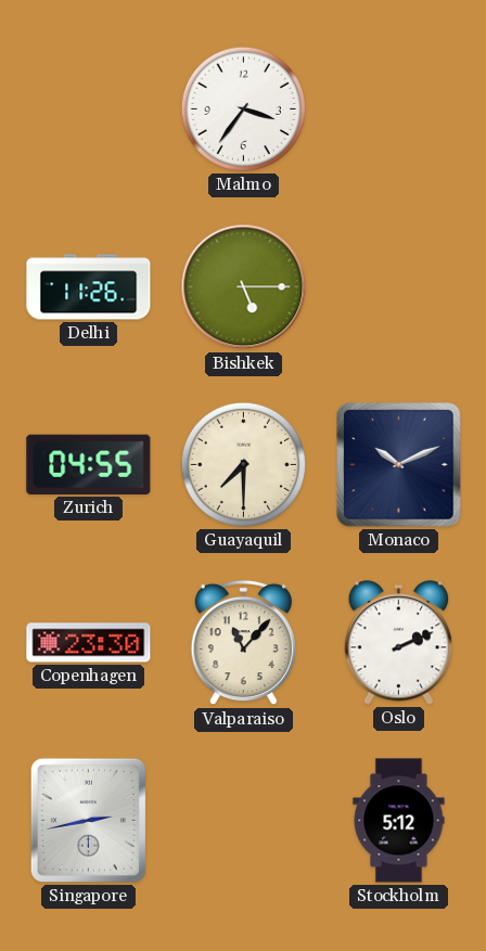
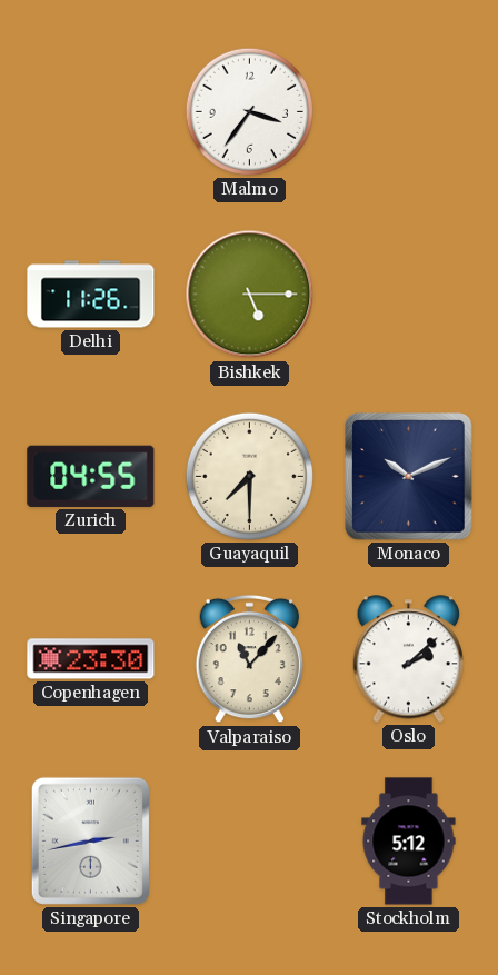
Oslo: 2:11 -> 2:08
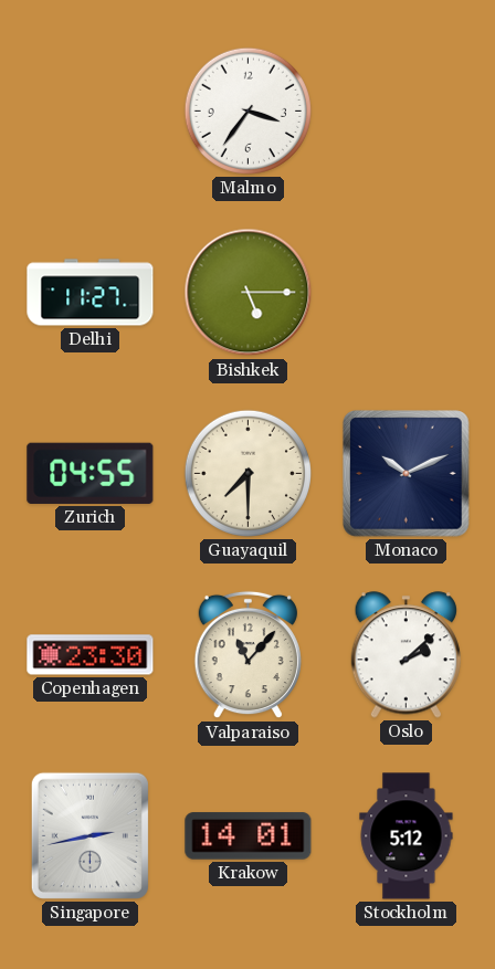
Delhi: 11:26 -> 11:27
Krakow: none -> 14:01
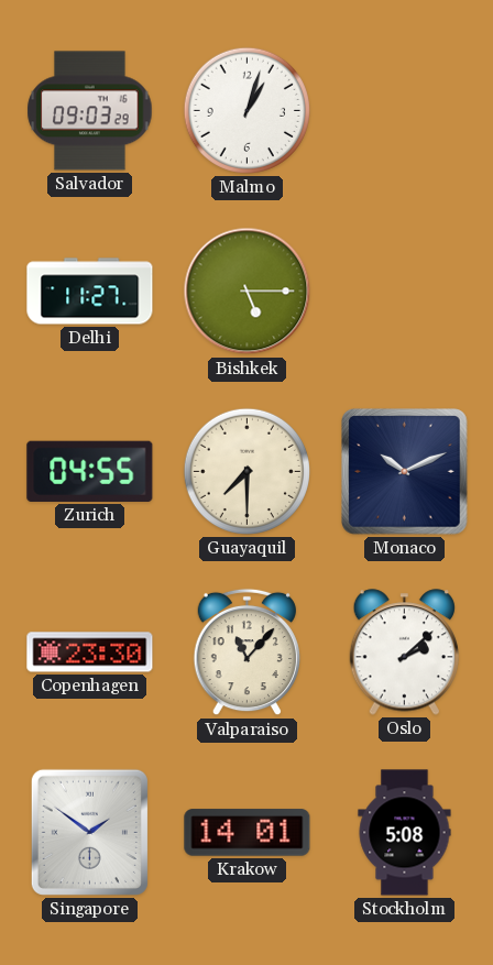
Salvador: none -> 09:03
Malmo: 3:36 -> 1:03
Singapore: 2:43 -> 1:51
Stockholm: 5:12 -> 5:08
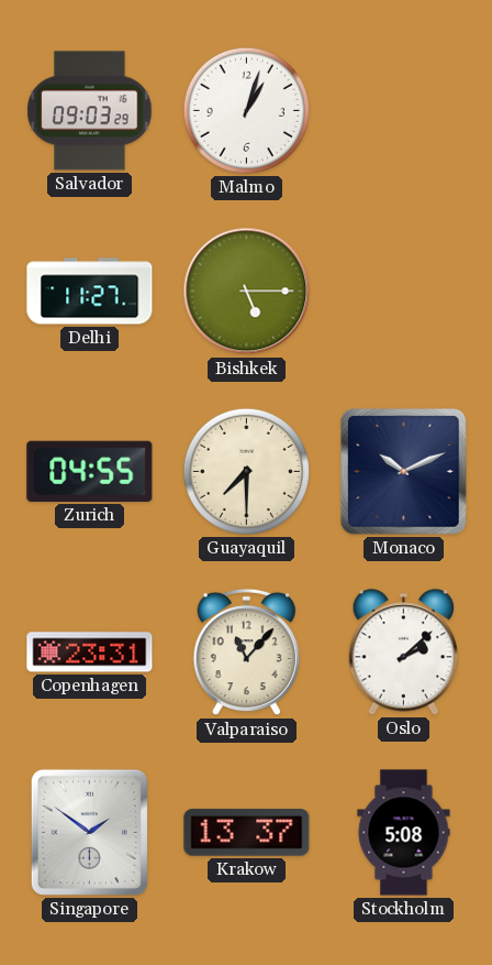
Copenhagen: 23:30 -> 23:31
Krakow: 14:01 -> 13:37
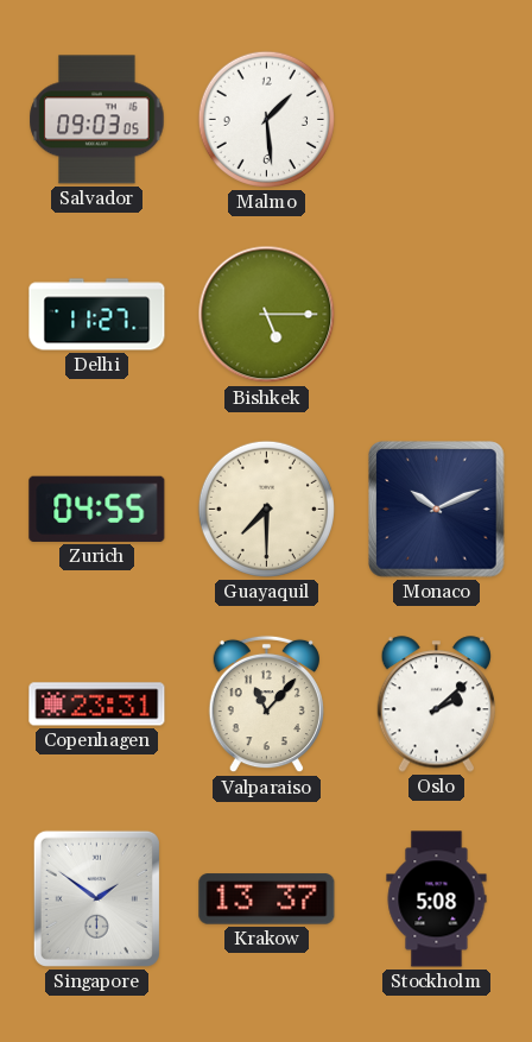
Salvador: 09:03:29 -> 09:03:05
Malmo: 1:03 -> 1:29
